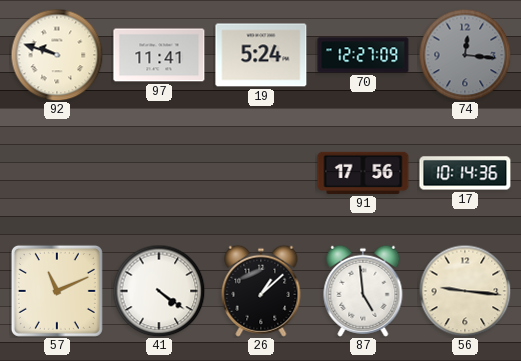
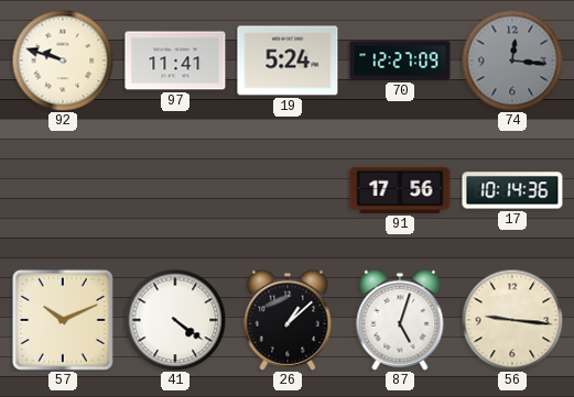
57: 11:11 -> 10:11
87: 4:59 -> 5:03
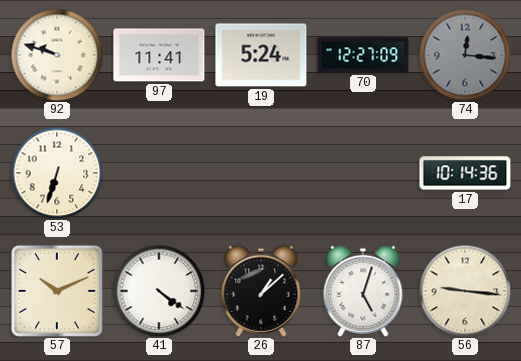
53: none -> 6:33
91: 17:56 -> none
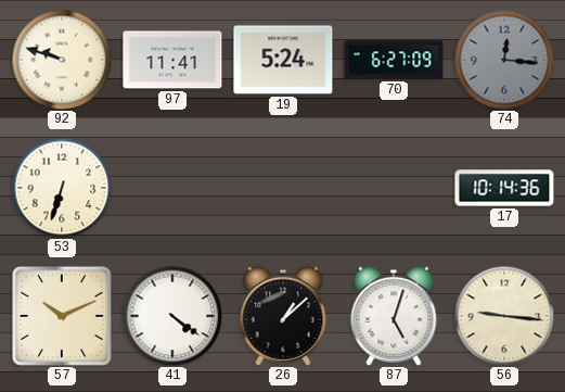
70: 12:27 -> 6:27
